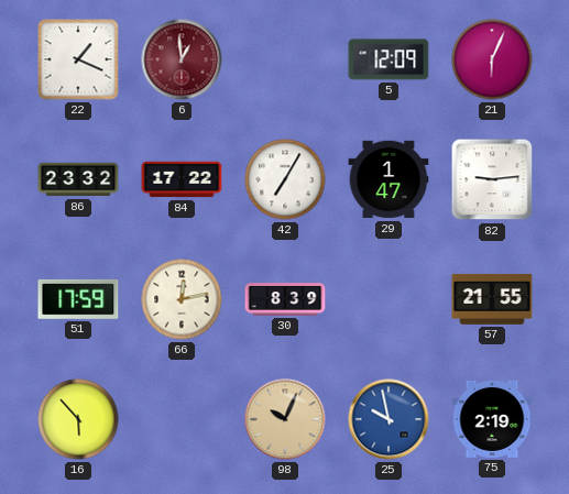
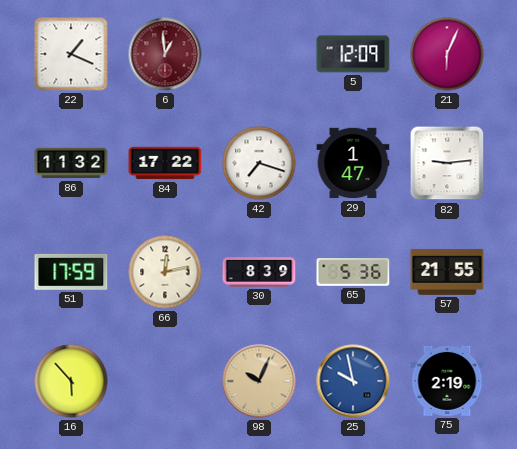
86: 23:32 -> 11:32
42: 7:05 -> 7:18
65: none -> 5:36
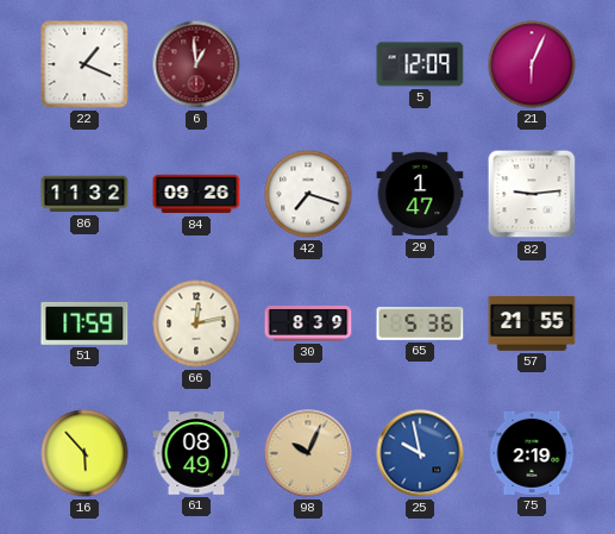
84: 17:22 -> 09:26
61: none -> 08:49
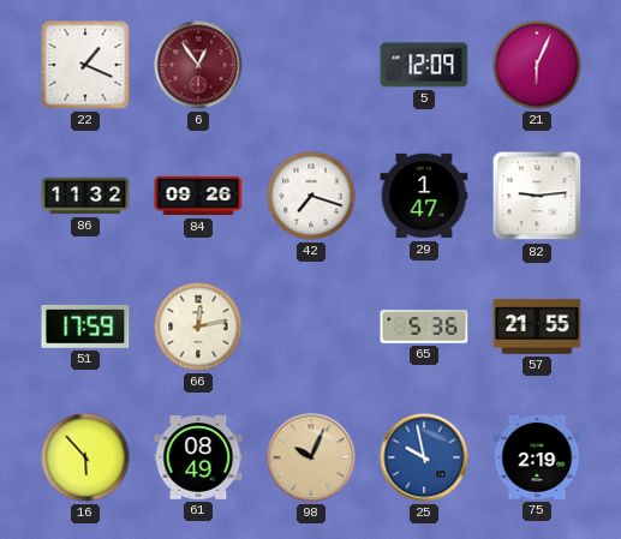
6: 12:59 -> 12:54
30: 8:39 -> none
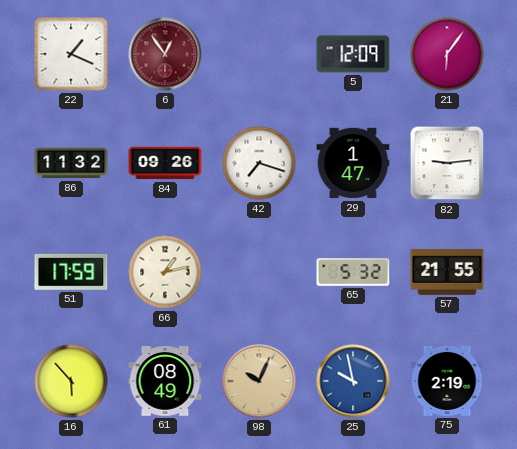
21: 6:04 -> 6:06
66: 12:13 -> 1:13
65: 5:36 -> 5:32
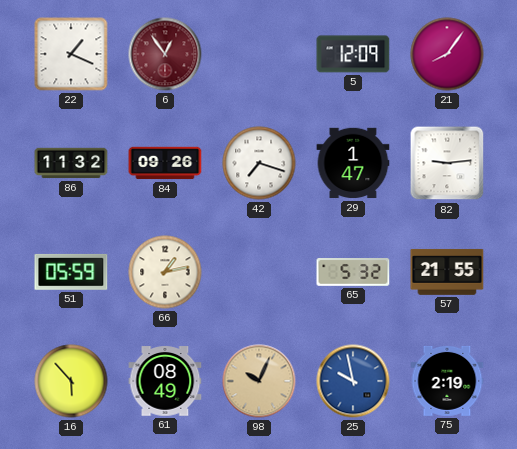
21: 6:06 -> 8:06
51: 17:59 -> 05:59
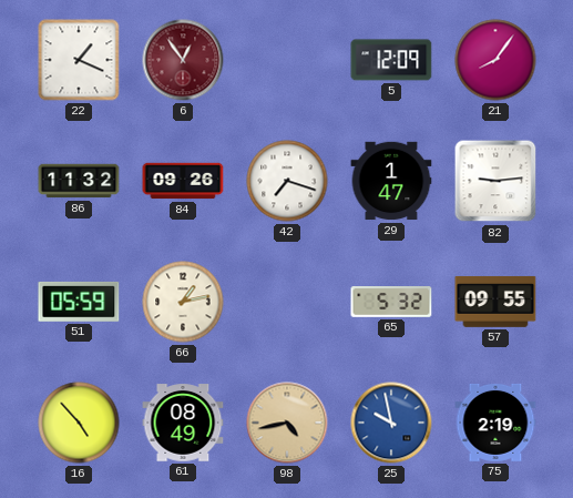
57: 21:55 -> 09:55
16: 5:53 -> 4:53
98: 10:04 -> 4:43
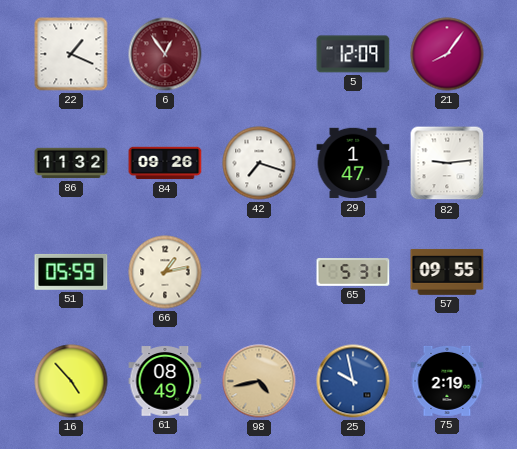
65: 5:32 -> 5:31
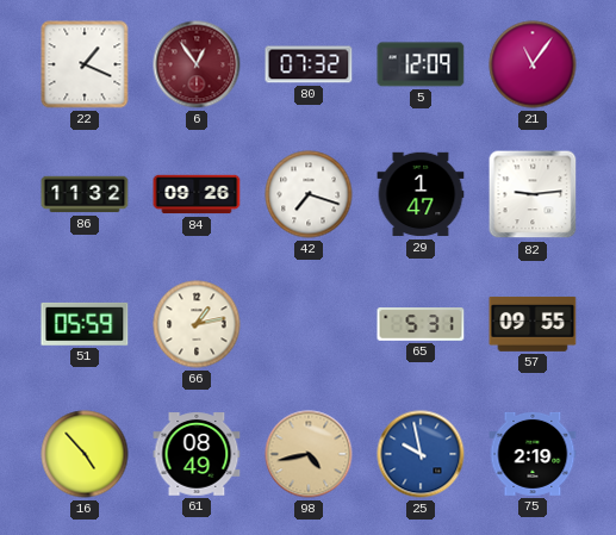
80: none -> 07:32
21: 8:06 -> 11:06
